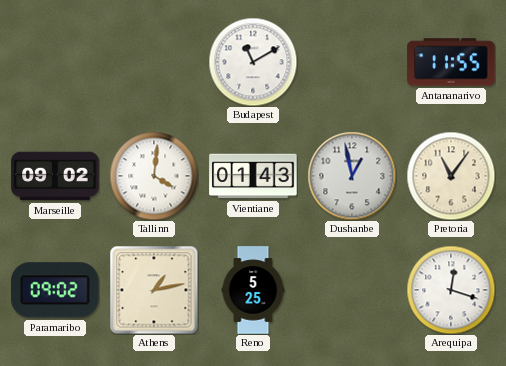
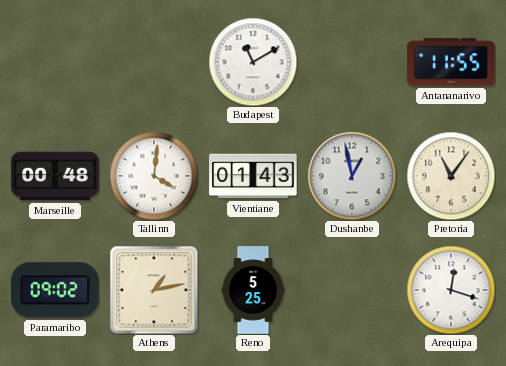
Marseille: 09:02 -> 00:48
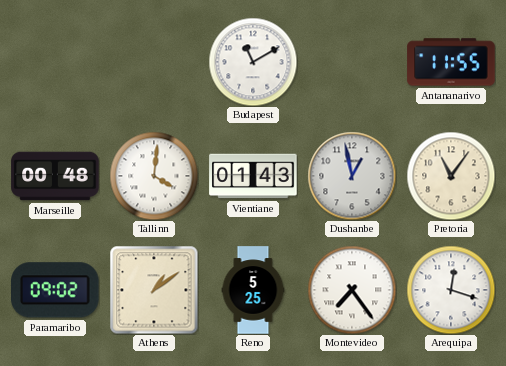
Athens: 1:13 -> 1:09
Montevideo: none -> 7:24
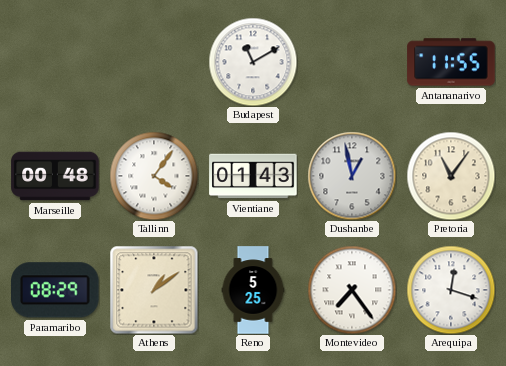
Tallinn: 4:01 -> 4:06
Paramaribo: 09:02 -> 08:29
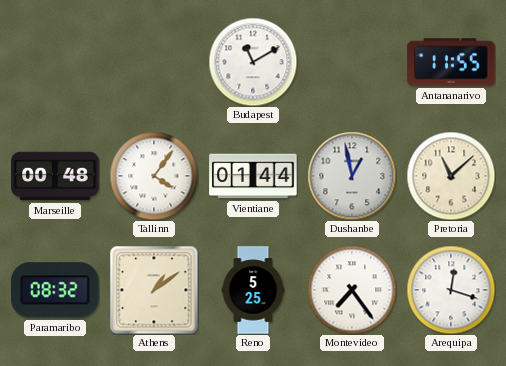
Vientiane: 01:43 -> 01:44
Pretoria: 11:06 -> 11:08
Paramaribo: 08:29 -> 08:32
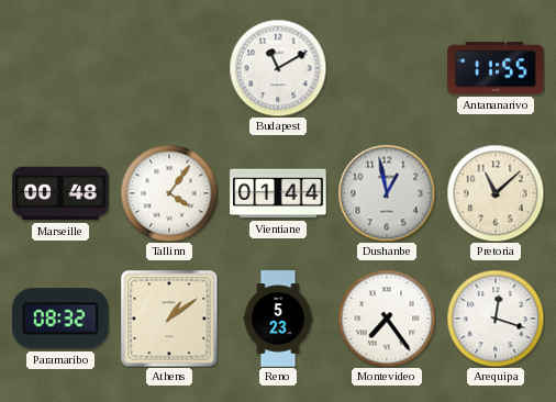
Reno: 5:25 -> 5:23
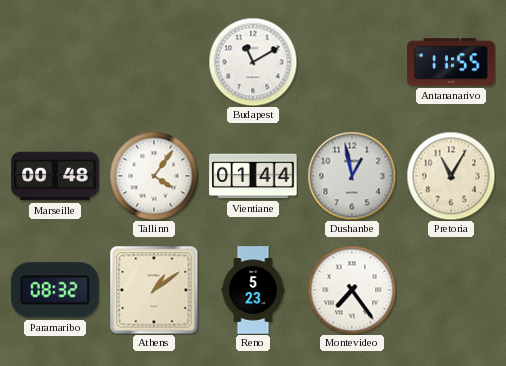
Pretoria: 11:08 -> 11:05
Arequipa: 12:18 -> none
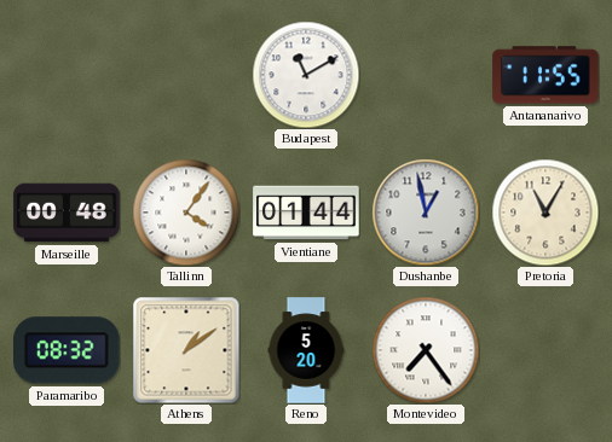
Reno: 5:23 -> 5:20
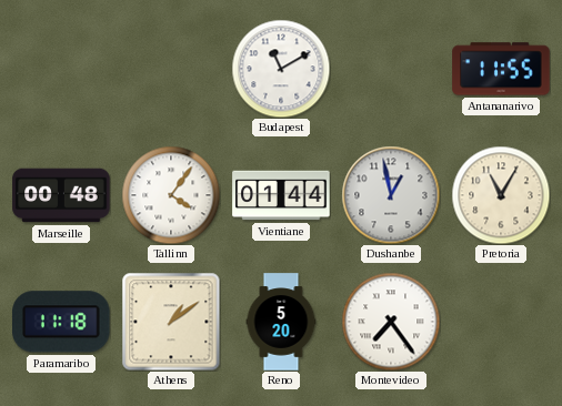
Paramaribo: 08:32 -> 11:18
